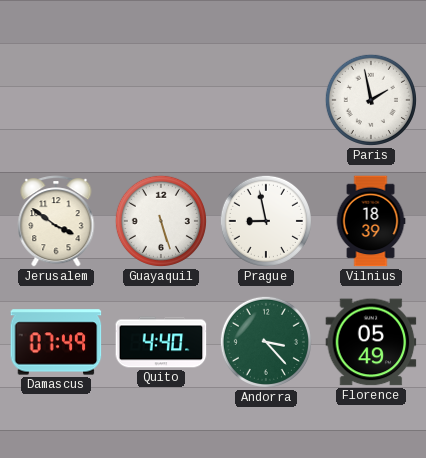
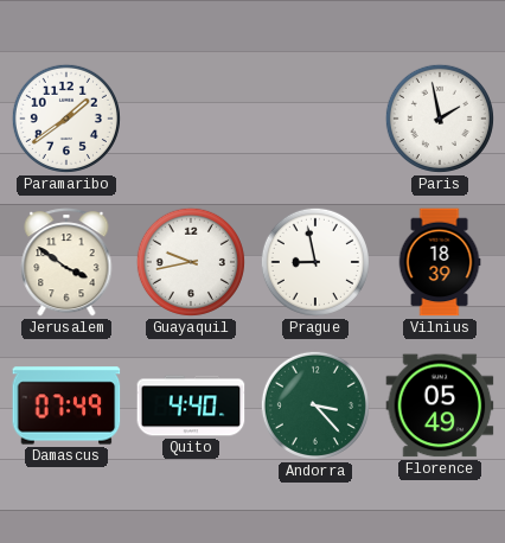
Paramaribo: none -> 1:39
Guayaquil: 5:27 -> 9:43
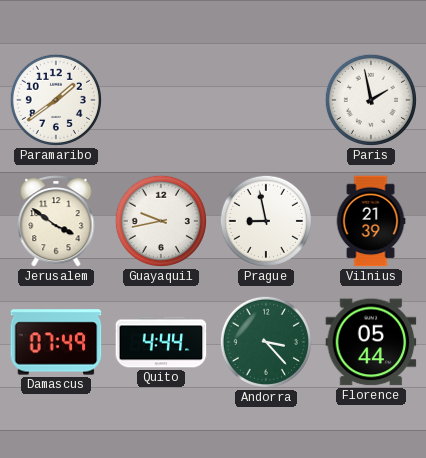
Vilnius: 18:39 -> 21:39
Quito: 4:40 -> 4:44
Florence: 05:49 -> 05:44
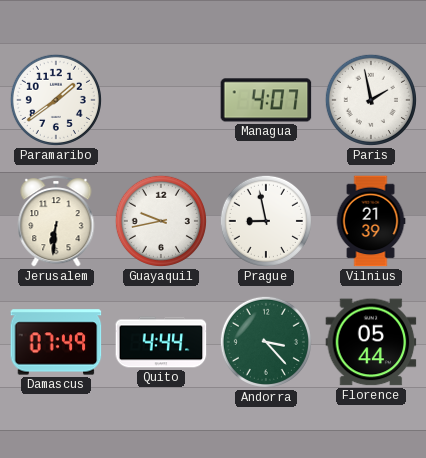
Managua: none -> 4:07
Jerusalem: 3:51 -> 6:31
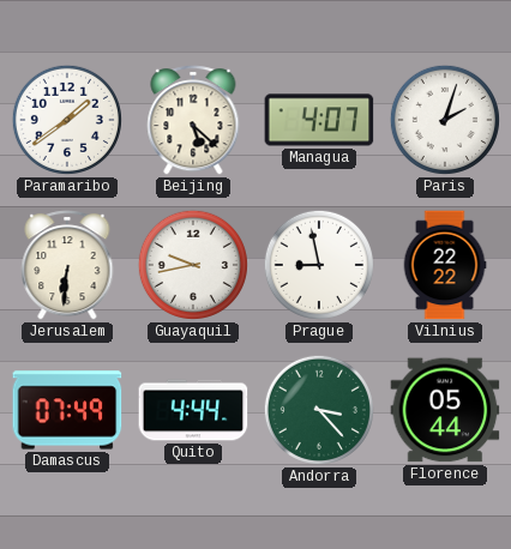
Beijing: none -> 5:22
Paris: 1:58 -> 2:03
Vilnius: 21:39 -> 22:22
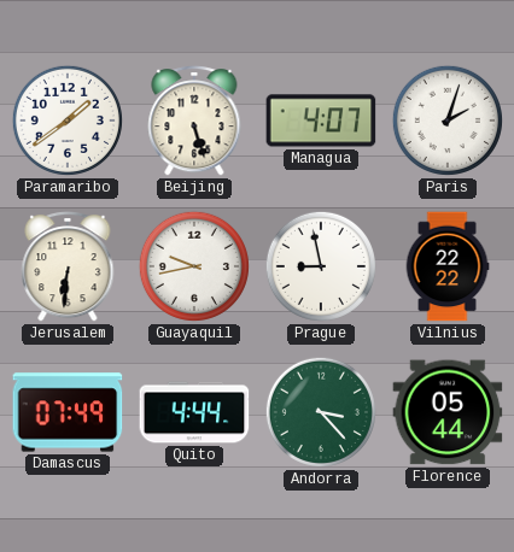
Beijing: 5:22 -> 5:27
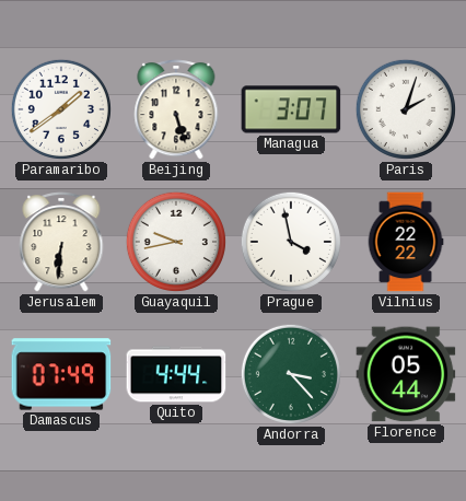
Managua: 4:07 -> 3:07
Prague: 8:58 -> 3:58
